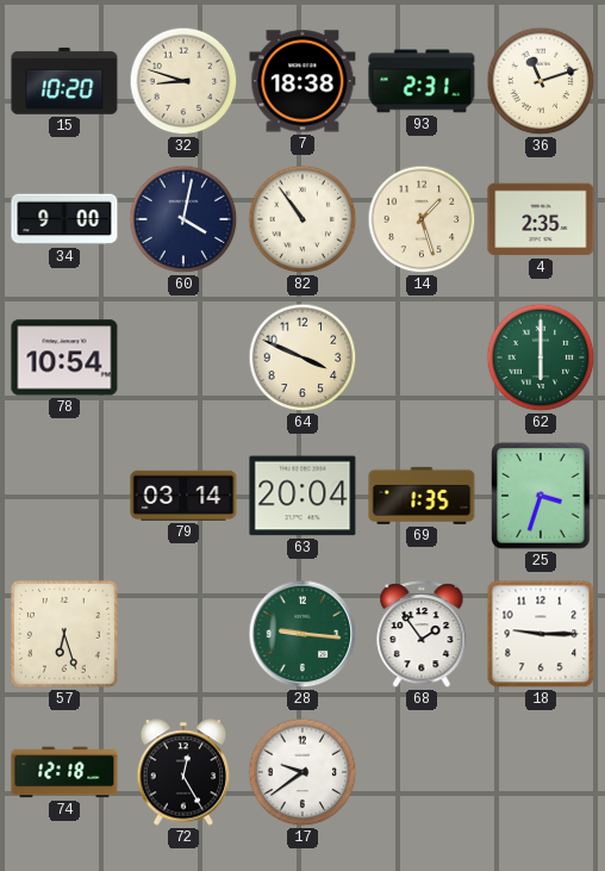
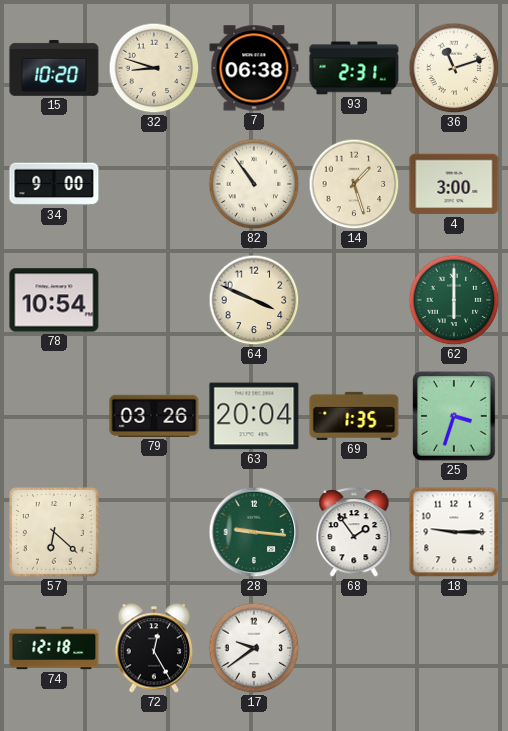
7: 18:38 -> 06:38
60: 4:02 -> none
4: 2:35 -> 3:00
79: 03:14 -> 03:26
57: 6:27 -> 6:22
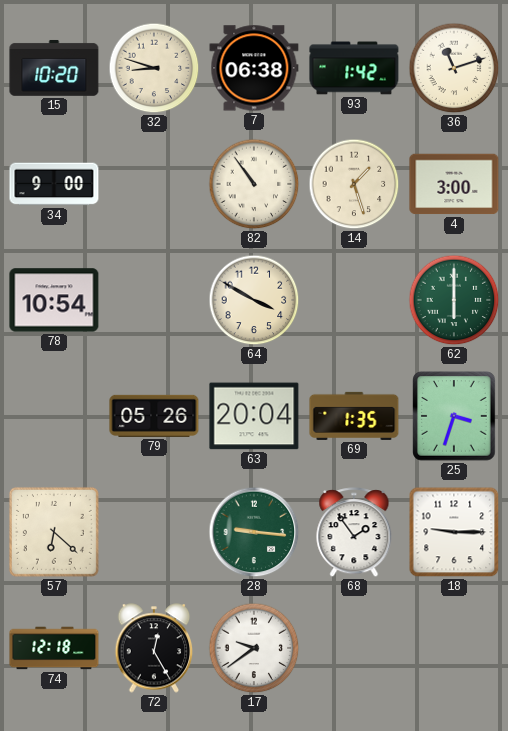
93: 2:31 -> 1:42
64: 3:49 -> 3:50
79: 03:26 -> 05:26
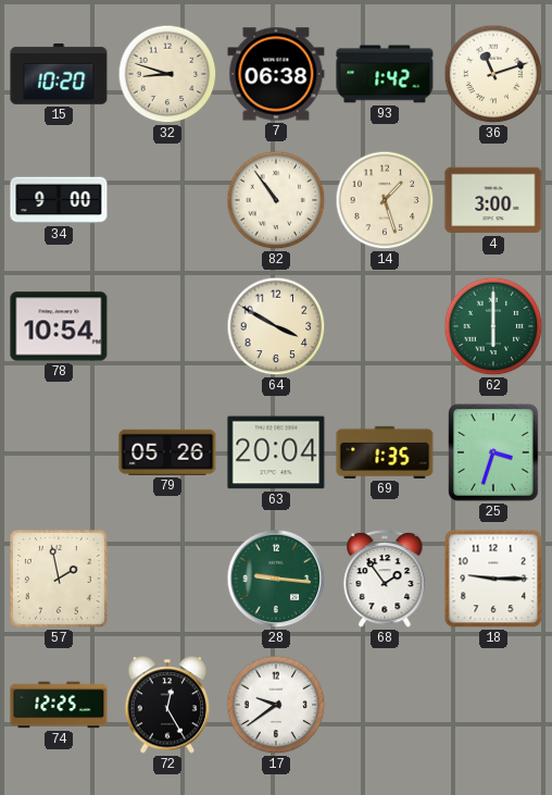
57: 6:22 -> 1:58
74: 12:18 -> 12:25
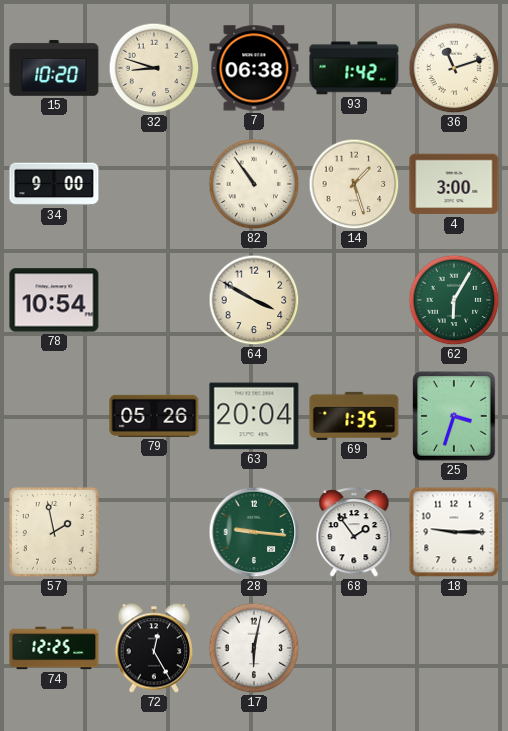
62: 6:00 -> 6:05
17: 9:39 -> 6:02
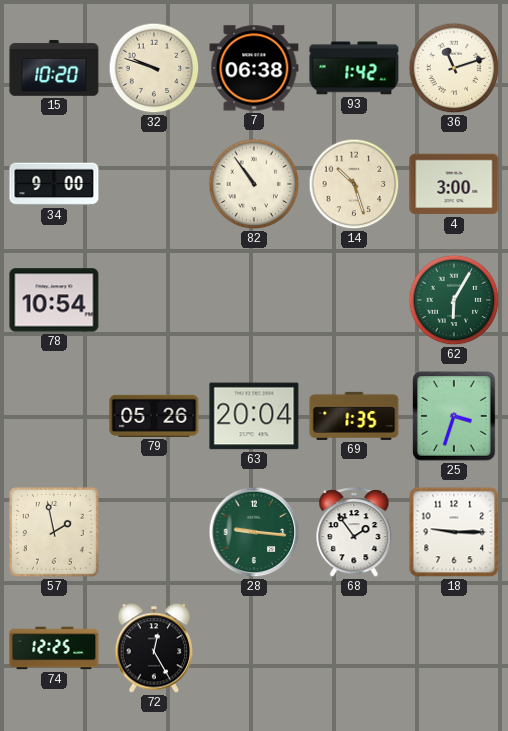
32: 8:48 -> 9:48
14: 1:27 -> 10:27
64: 3:50 -> none
17: 6:02 -> none
